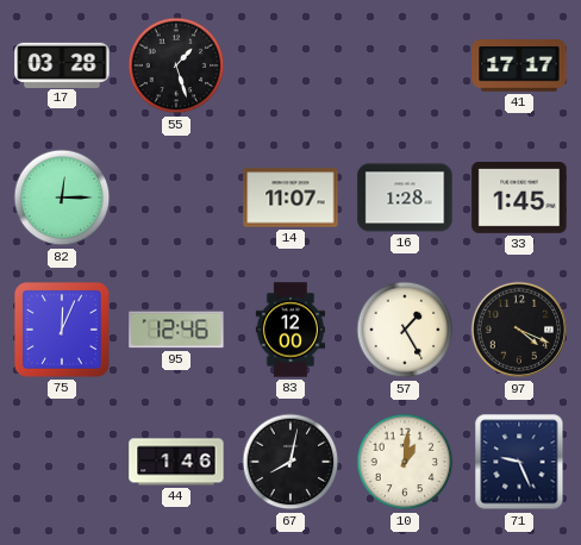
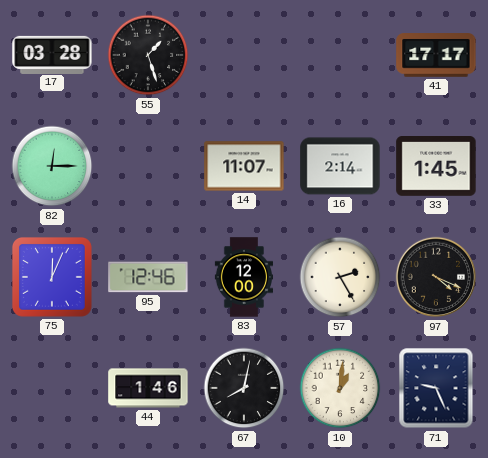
16: 1:28 -> 2:14
57: 1:25 -> 2:25
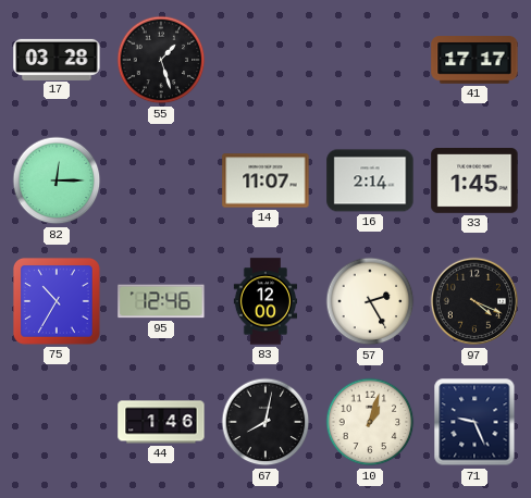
75: 12:04 -> 10:35
10: 1:01 -> 1:03
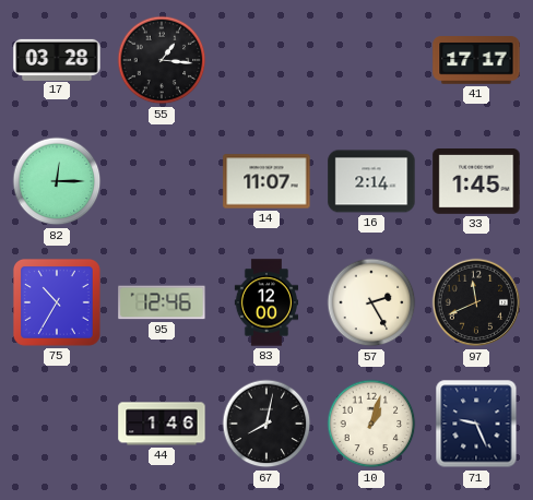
55: 1:27 -> 1:16
97: 4:19 -> 11:41
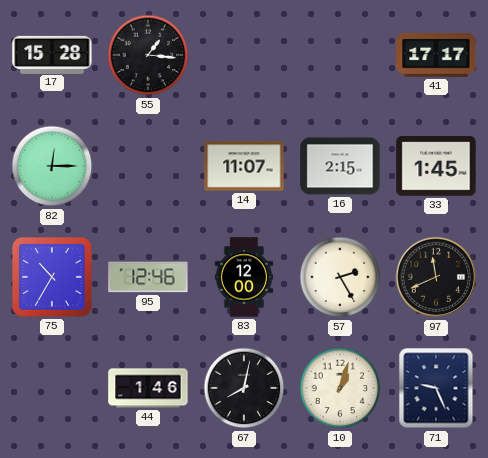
17: 03:28 -> 15:28
16: 2:14 -> 2:15
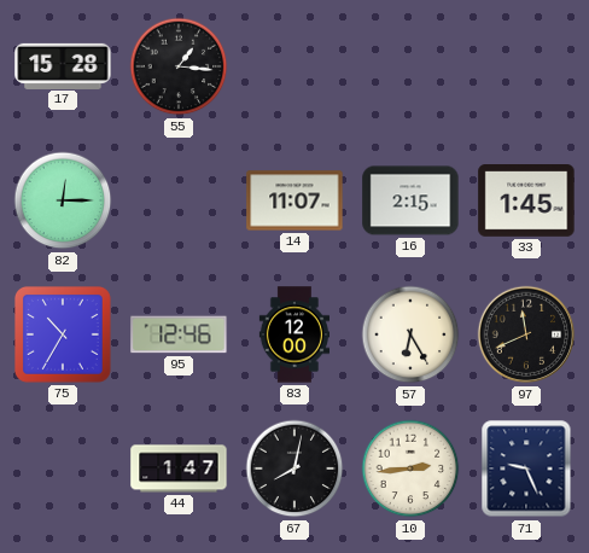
41: 17:17 -> none
57: 2:25 -> 6:25
44: 1:46 -> 1:47
10: 1:03 -> 2:44
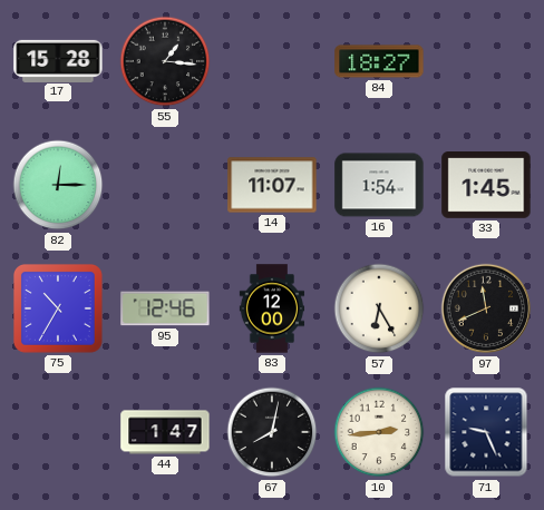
84: none -> 18:27
16: 2:15 -> 1:54
